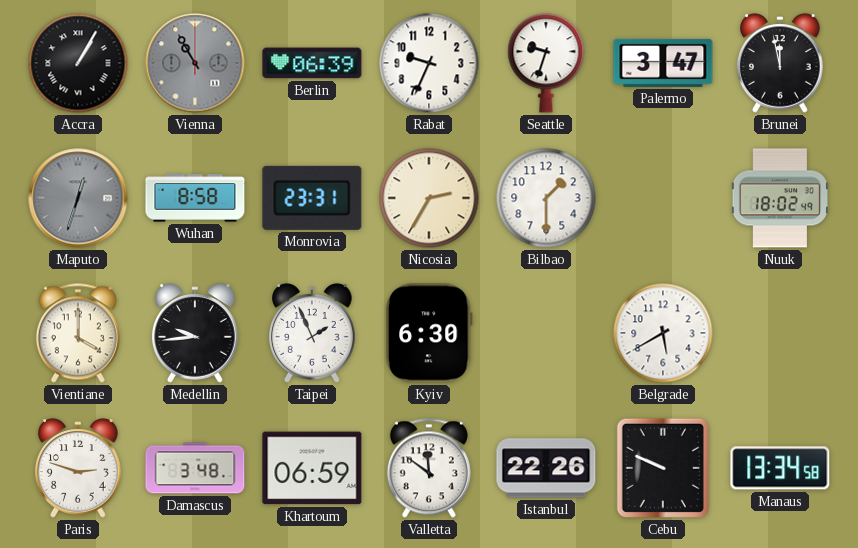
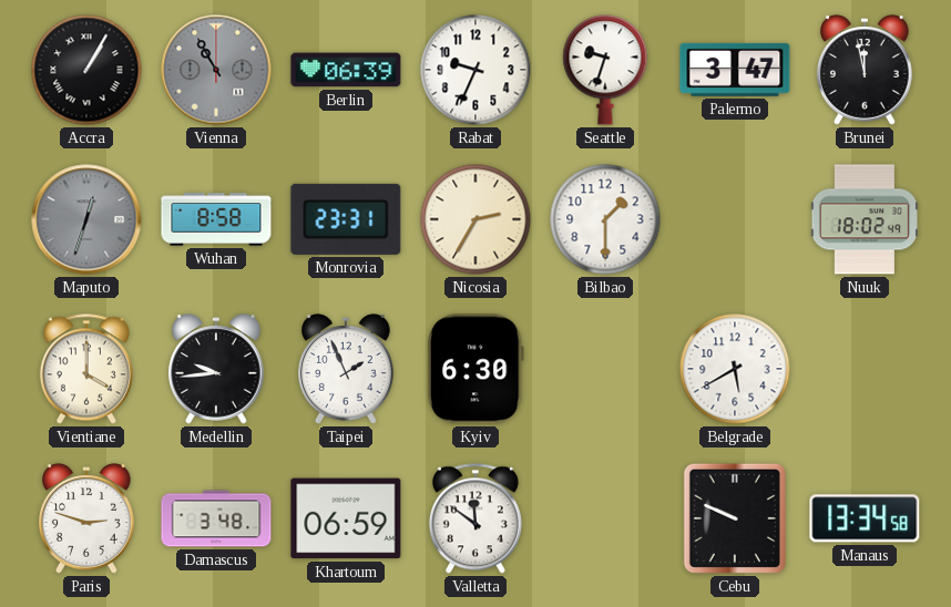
Istanbul: 22:26 -> none
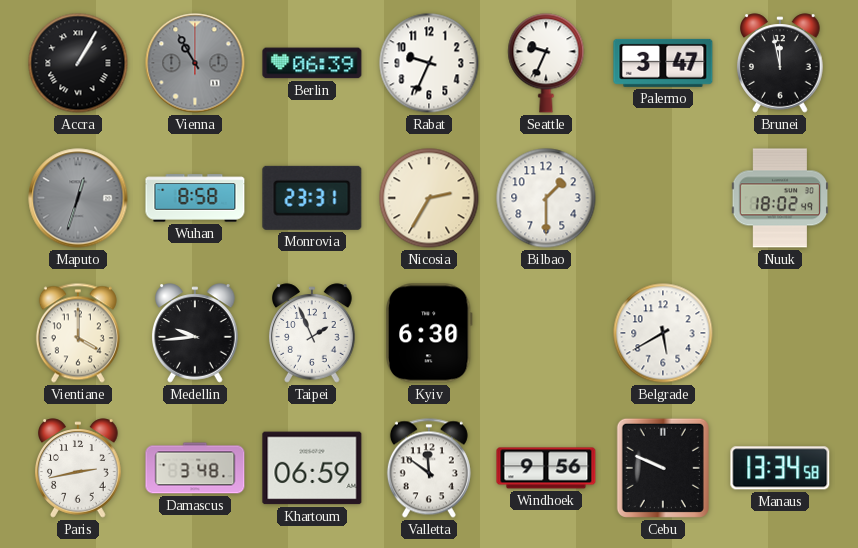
Seattle: 9:33 -> 9:34
Paris: 2:48 -> 2:43
Windhoek: none -> 9:56
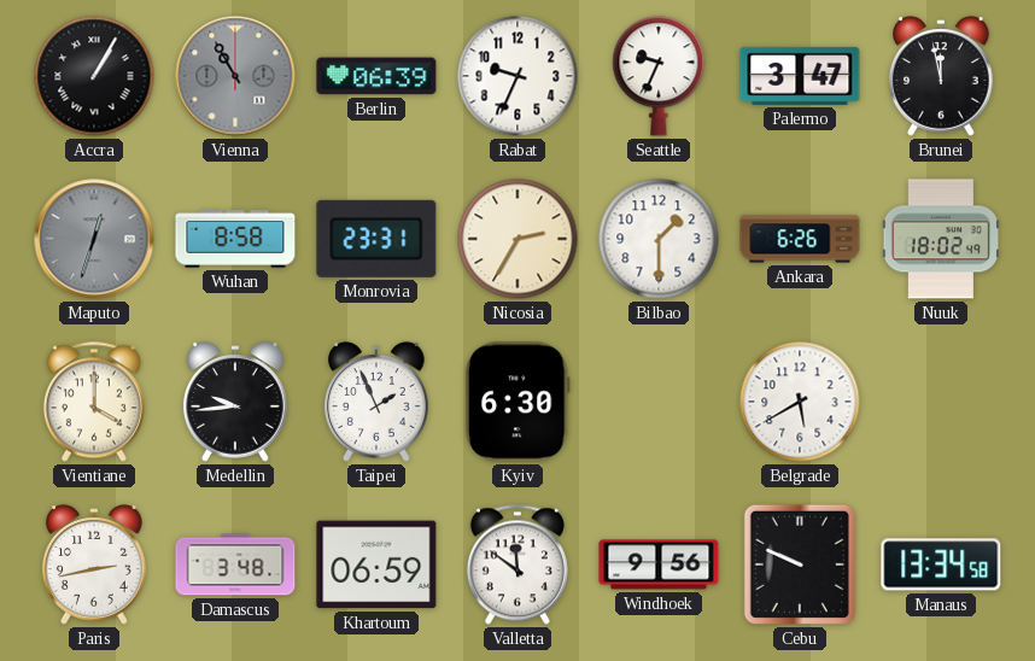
Ankara: none -> 6:26
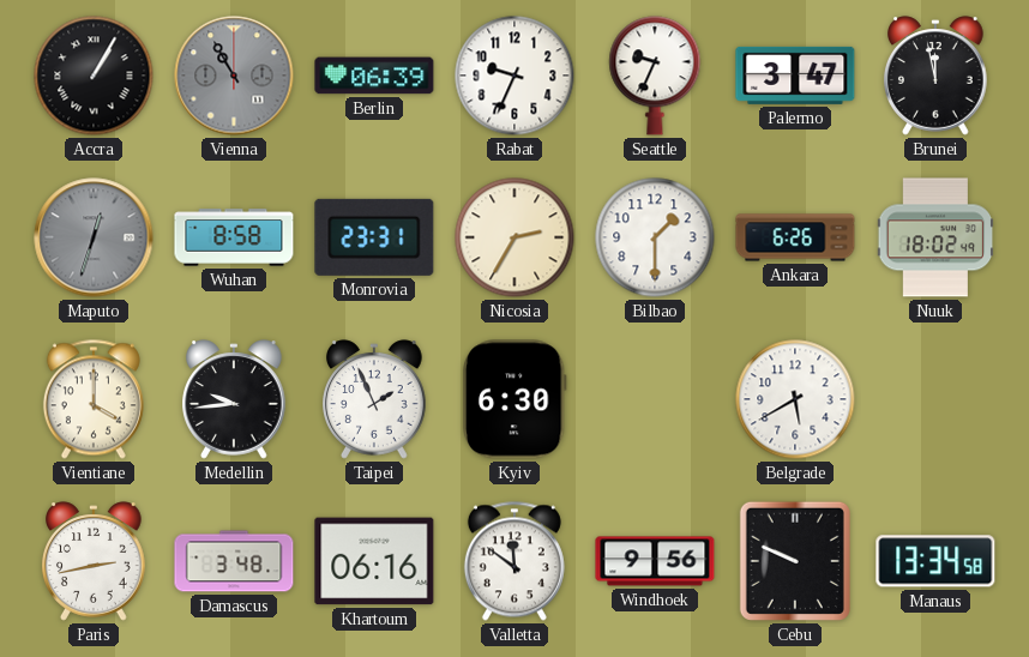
Khartoum: 06:59 -> 06:16
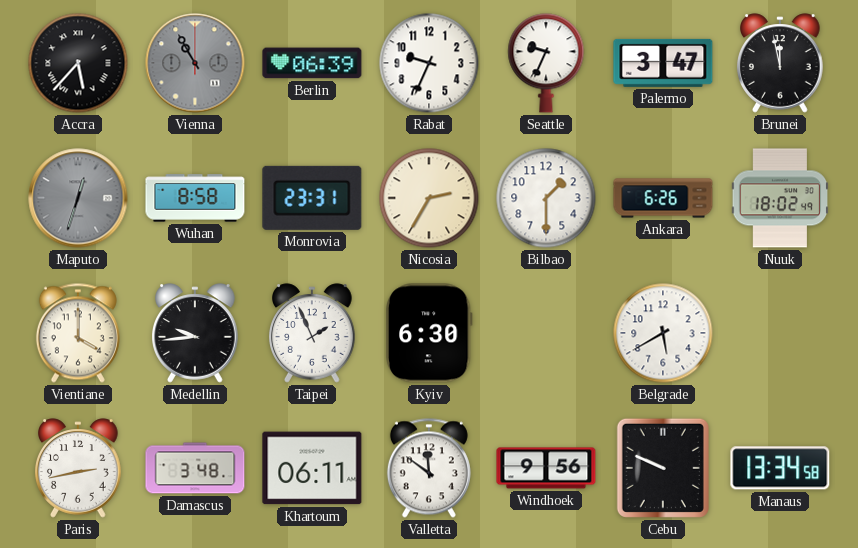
Accra: 1:05 -> 5:37
Khartoum: 06:16 -> 06:11
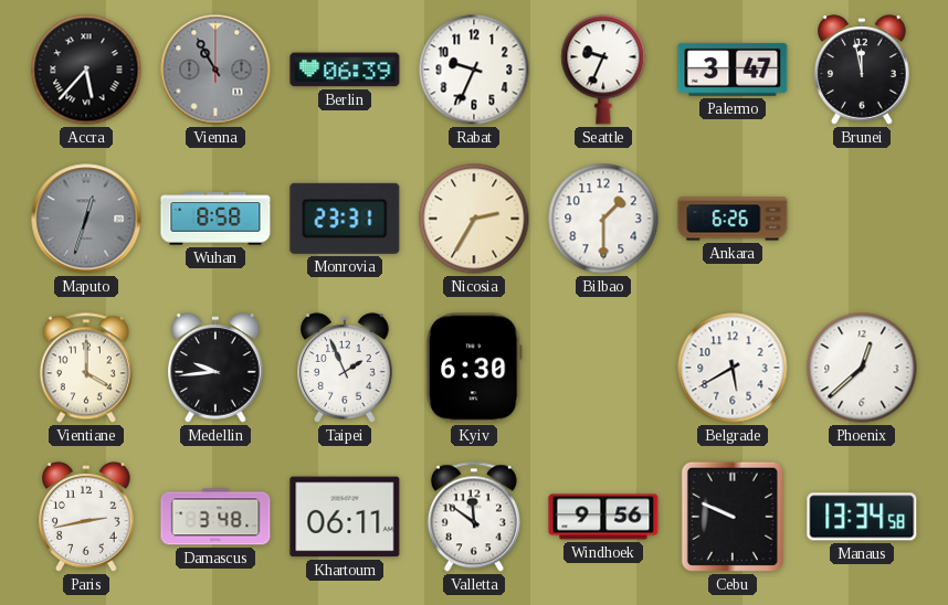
Nuuk: 18:02 -> none
Phoenix: none -> 12:38
